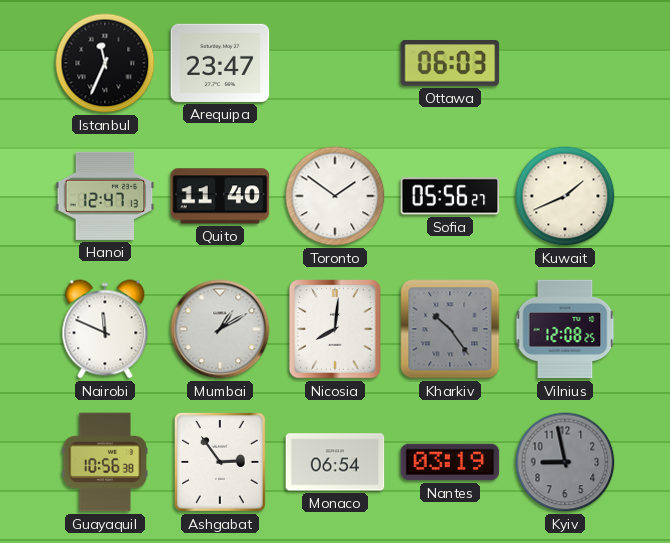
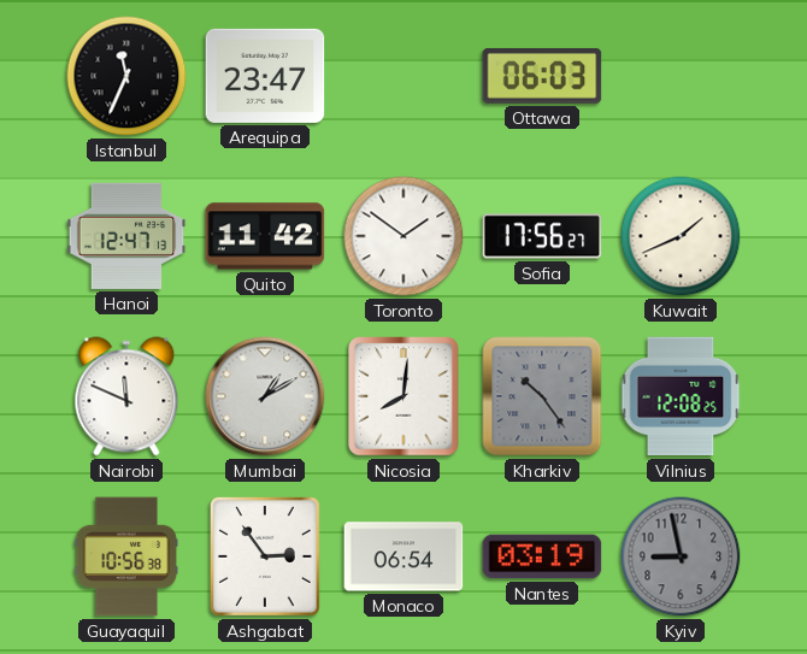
Quito: 11:40 -> 11:42
Sofia: 05:56 -> 17:56
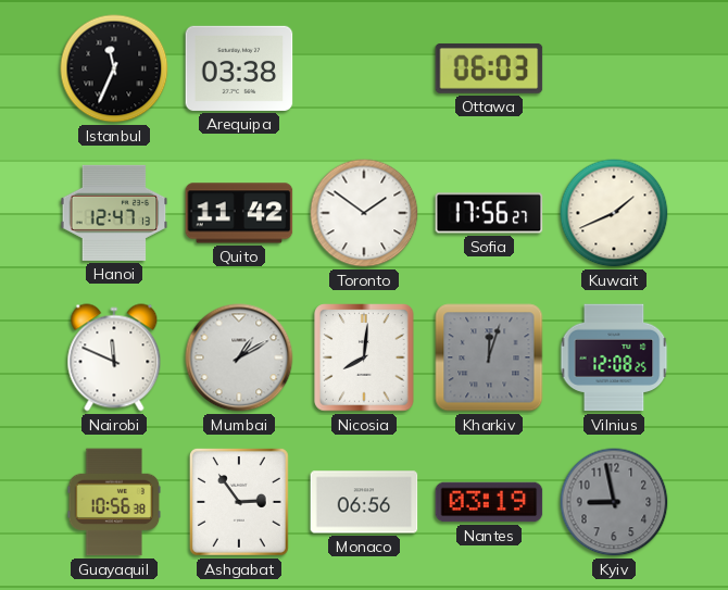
Arequipa: 23:47 -> 03:38
Kharkiv: 10:24 -> 12:03
Monaco: 06:54 -> 06:56
